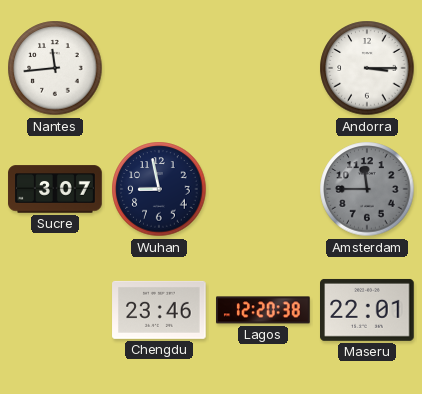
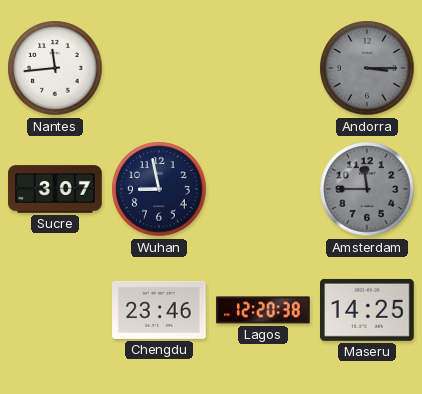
Andorra dial: white -> grey
Maseru: 22:01 -> 14:25
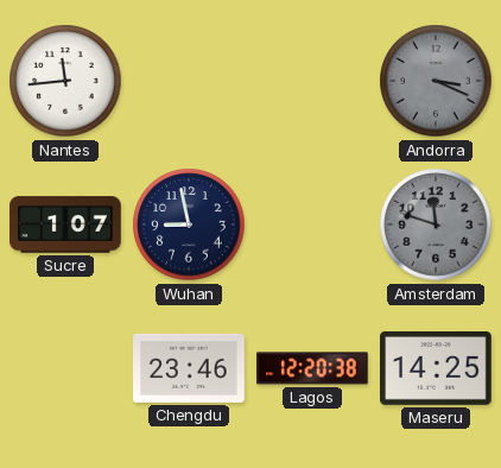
Andorra: 3:15 -> 3:19
Sucre: 3:07 -> 1:07
Amsterdam: 11:45 -> 11:48
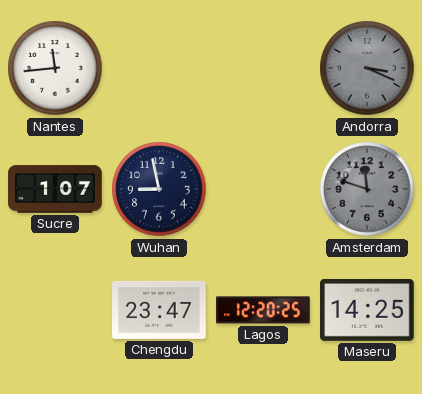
Chengdu: 23:46 -> 23:47
Lagos: 12:20:38 -> 12:20:25
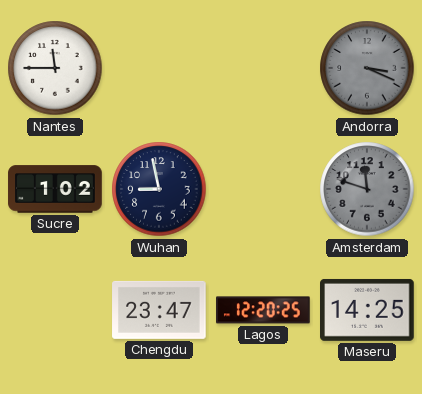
Nantes: 11:44 -> 11:45
Sucre: 1:07 -> 1:02
